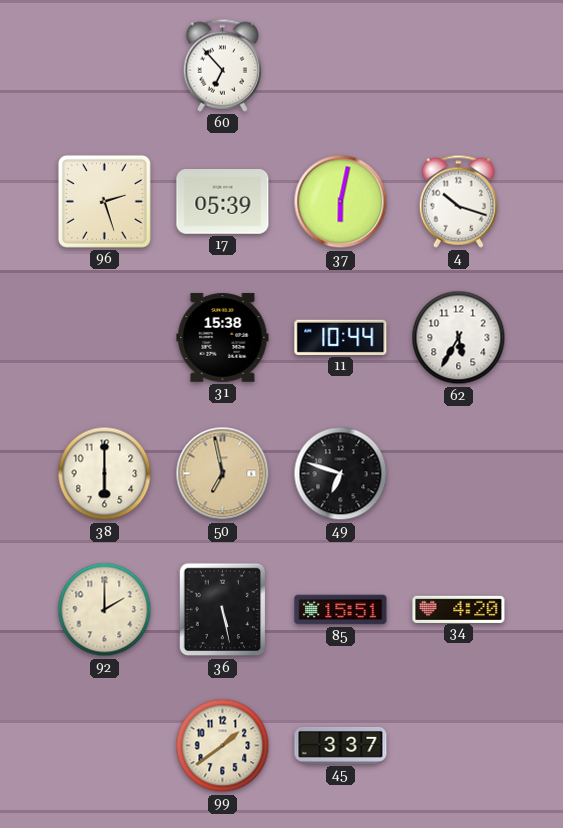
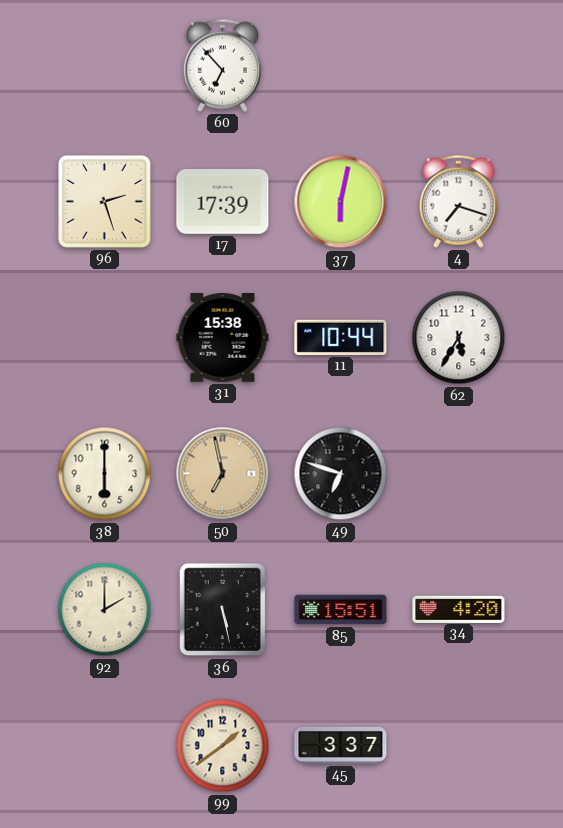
17: 05:39 -> 17:39
4: 10:18 -> 7:18
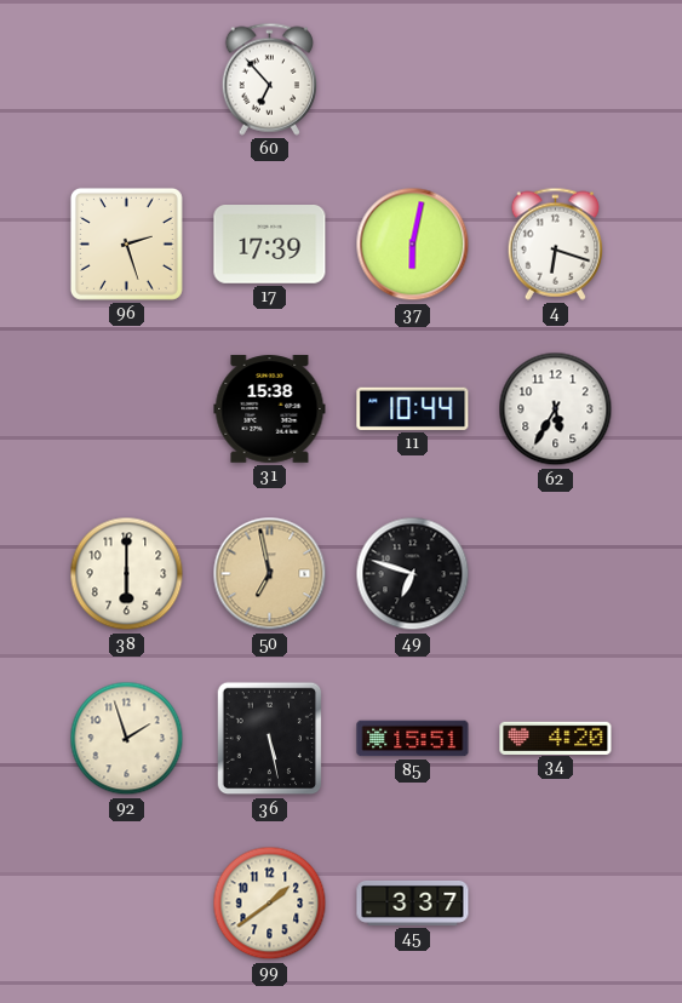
4: 7:18 -> 6:18
92: 2:00 -> 1:57
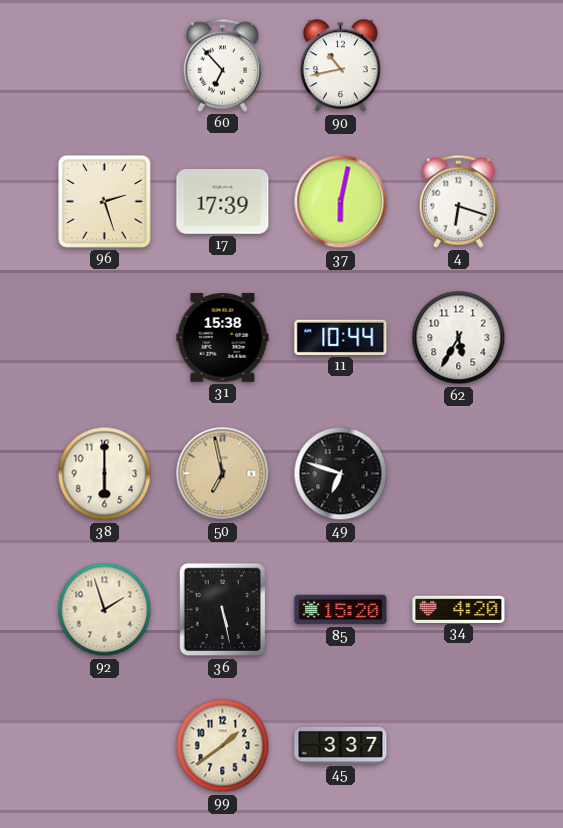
90: none -> 10:43
85: 15:51 -> 15:20
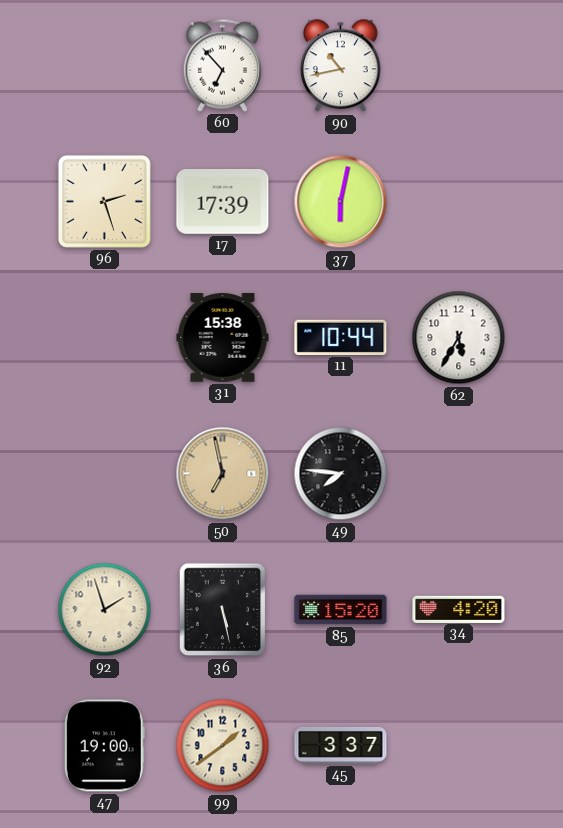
4: 6:18 -> none
38: 6:00 -> none
49: 6:48 -> 7:46
47: none -> 19:00
